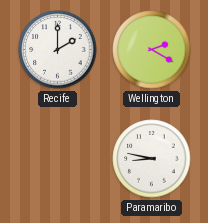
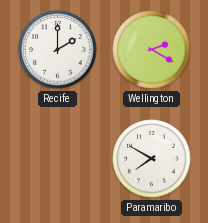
Paramaribo: 8:47 -> 7:50
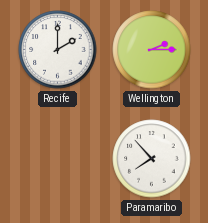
Wellington: 2:20 -> 2:15
Paramaribo: 7:50 -> 7:53
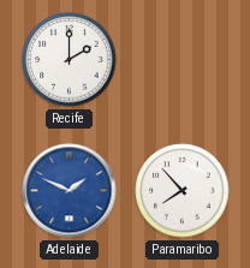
Wellington: 2:15 -> none
Adelaide: none -> 1:49
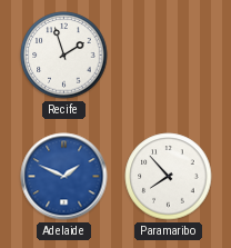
Recife: 2:00 -> 1:57
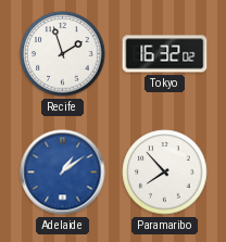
Tokyo: none -> 16:32
Adelaide: 1:49 -> 1:09
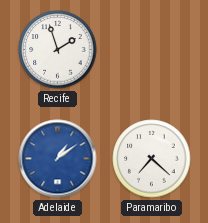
Tokyo: 16:32 -> none
Paramaribo: 7:53 -> 7:22
